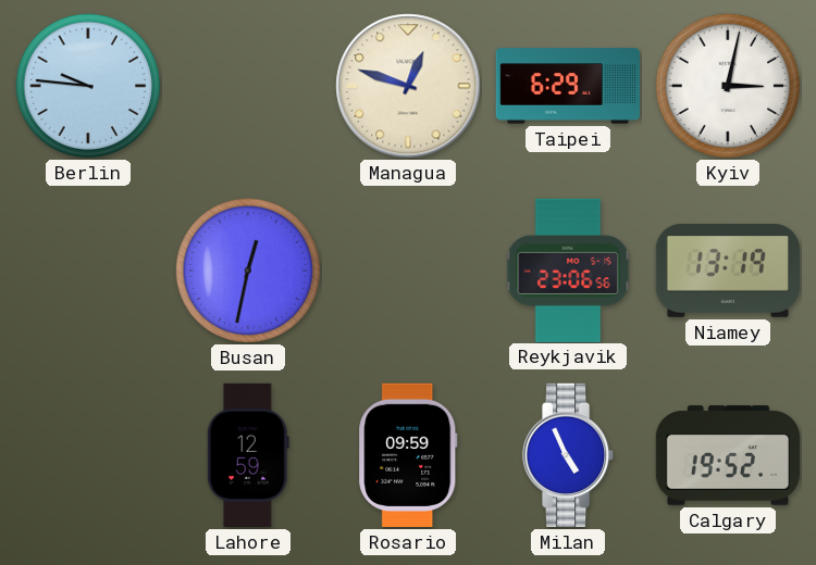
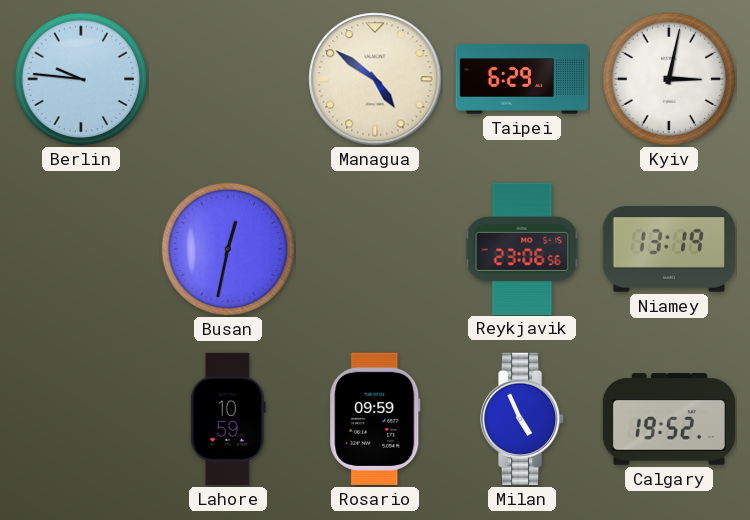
Managua: 12:48 -> 4:51
Lahore: 12:59 -> 10:59
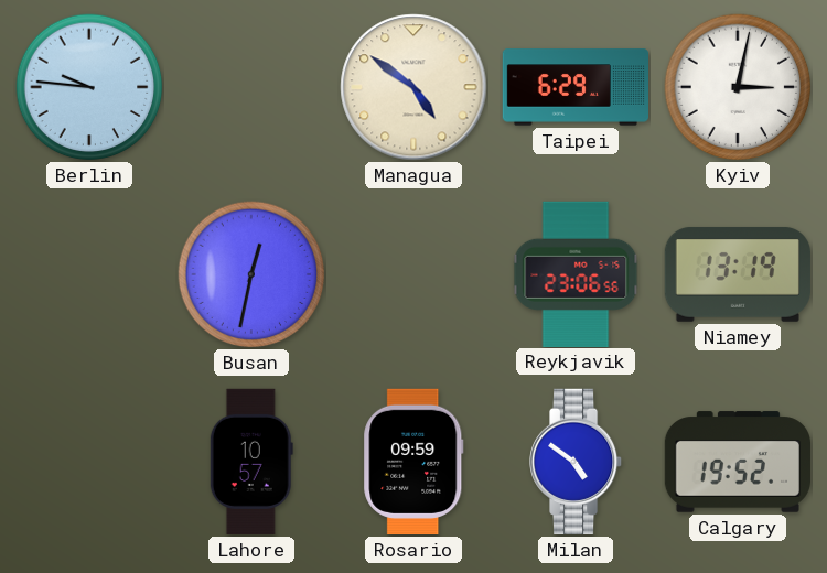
Lahore: 10:59 -> 10:57
Milan: 4:56 -> 4:51
